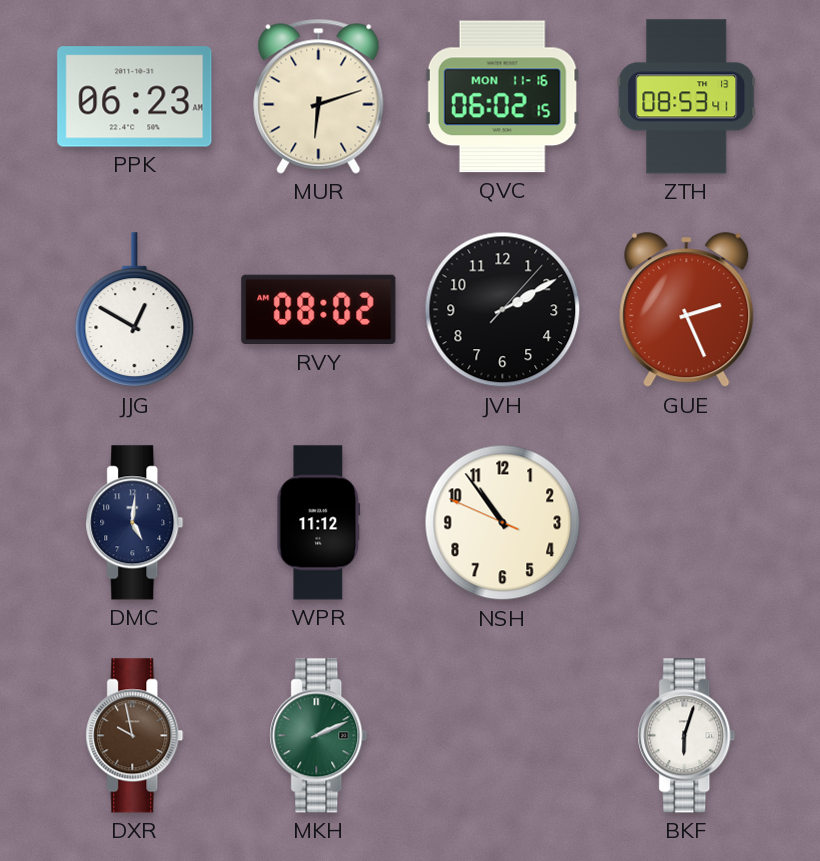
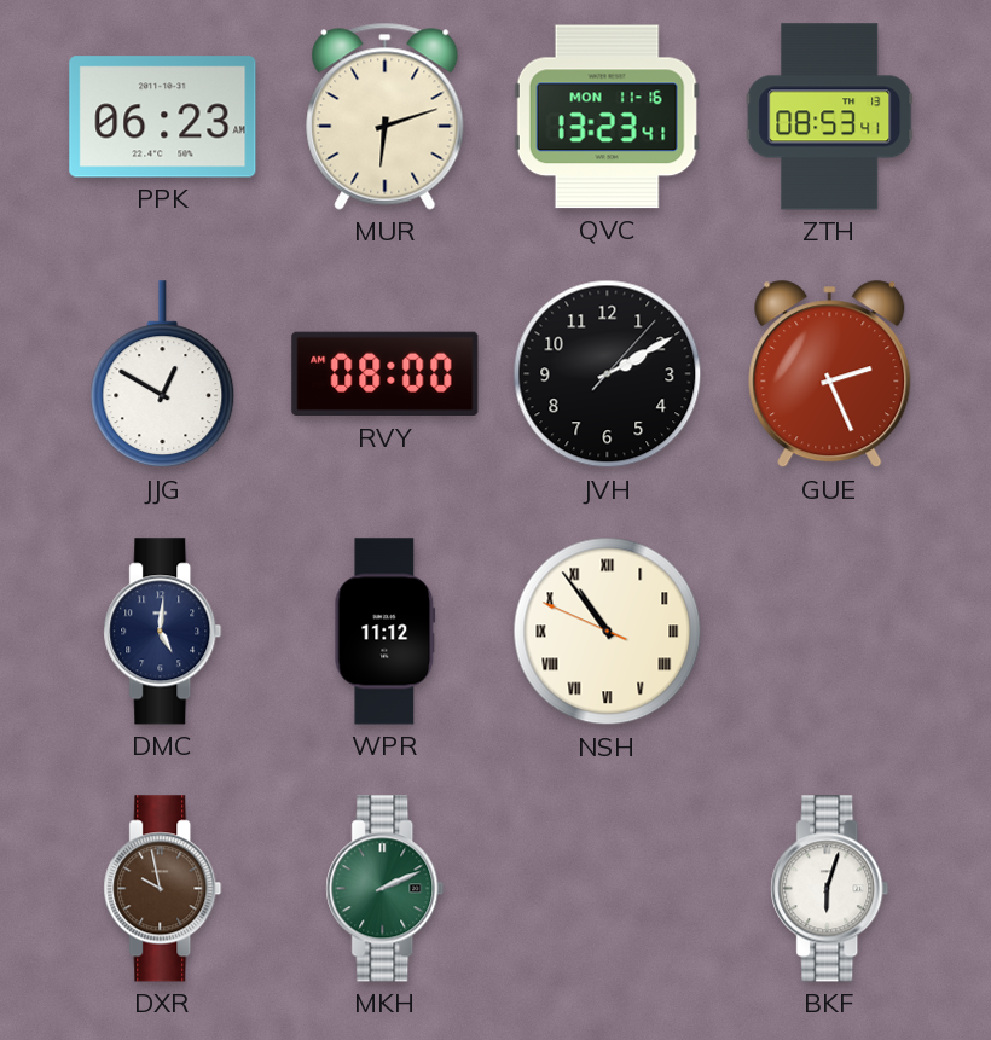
QVC: 06:02 -> 13:23
RVY: 08:02 -> 08:00
NSH numerals: Arabic -> Roman
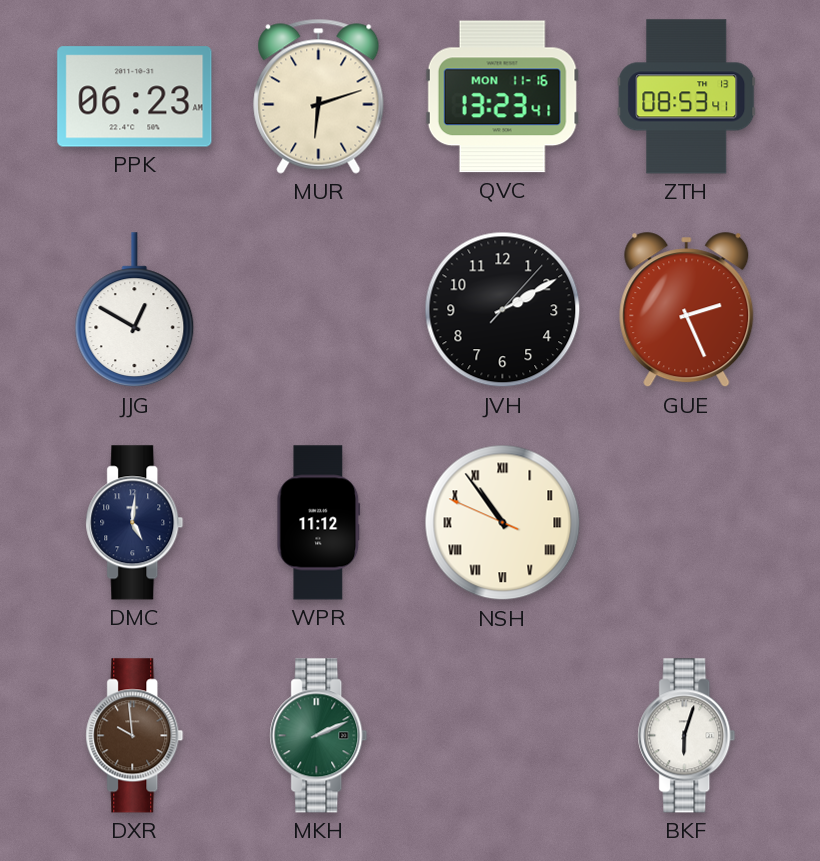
RVY: 08:00 -> none
DXR: 9:58 -> 9:59
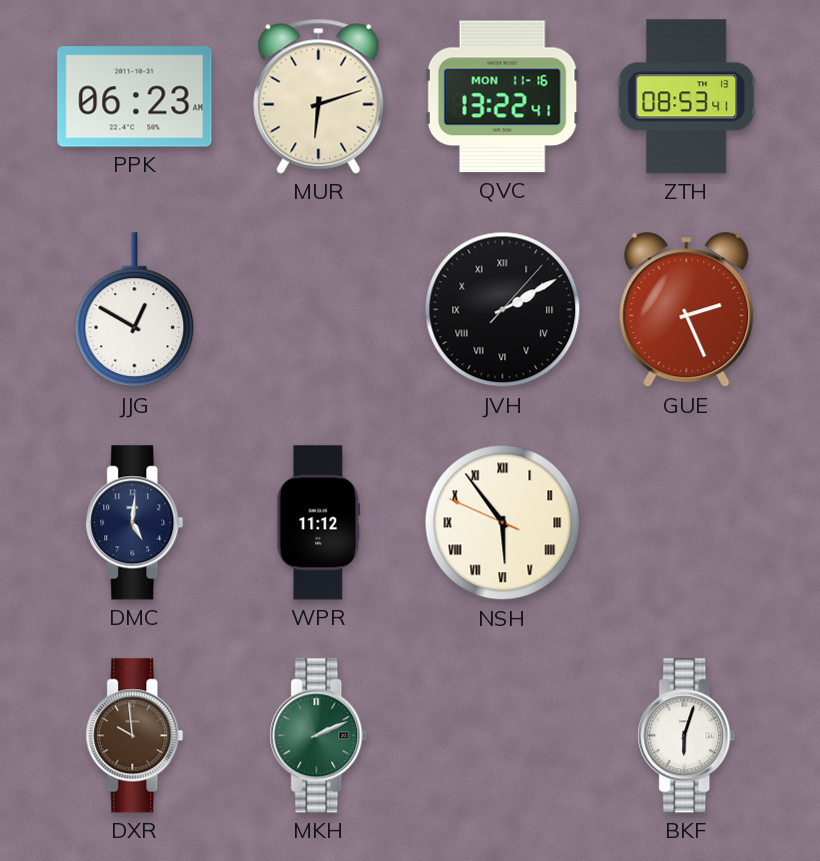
QVC: 13:23 -> 13:22
JVH numerals: Arabic -> Roman
NSH: 10:53 -> 5:53
